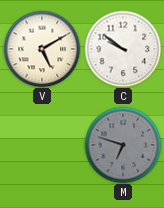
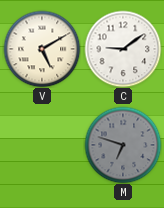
C: 9:51 -> 9:09
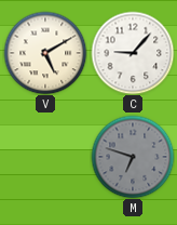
C: 9:09 -> 9:07
